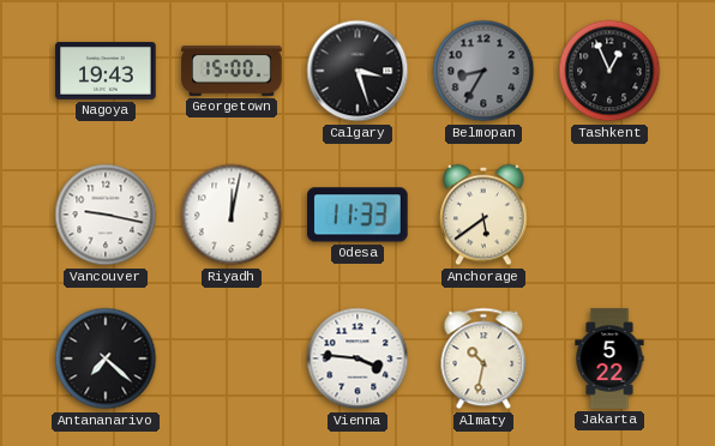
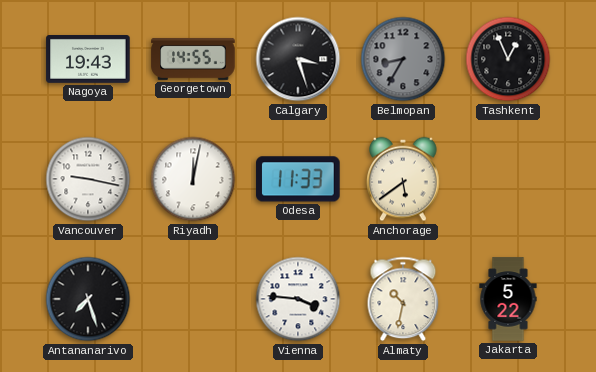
Georgetown: 15:00 -> 14:55
Antananarivo: 7:22 -> 7:27
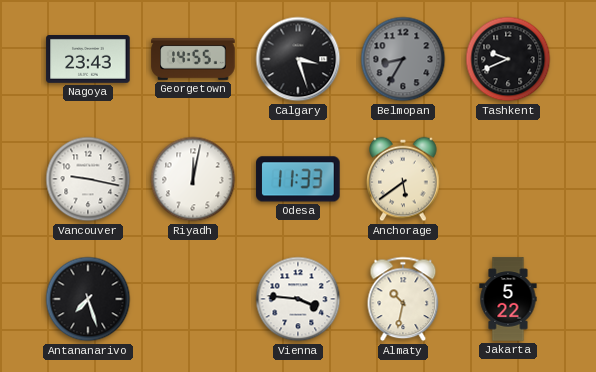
Nagoya: 19:43 -> 23:43
Tashkent: 12:56 -> 9:41
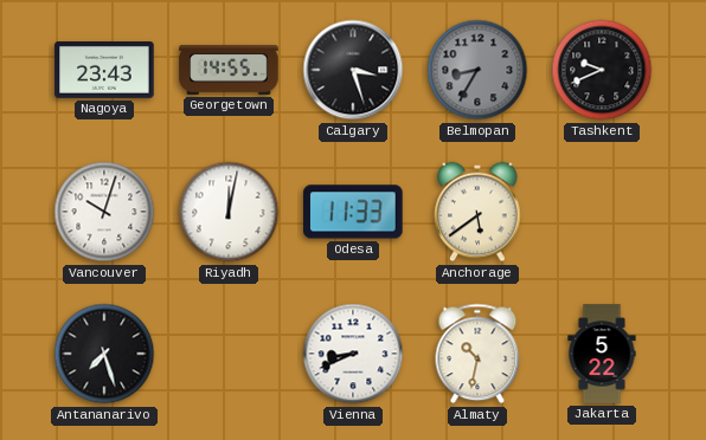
Vancouver: 9:17 -> 10:03
Vienna: 3:46 -> 8:41
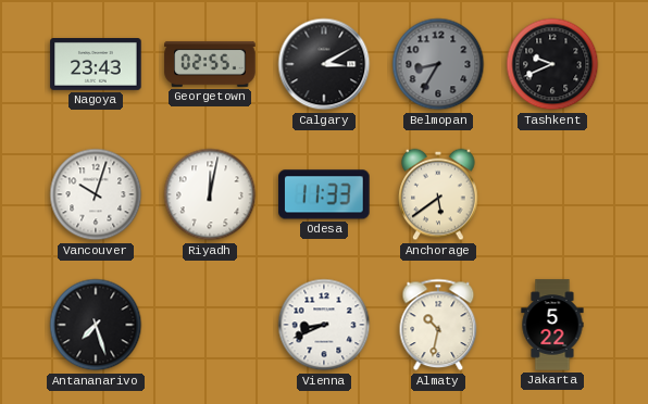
Georgetown: 14:55 -> 02:55
Calgary: 3:27 -> 3:10
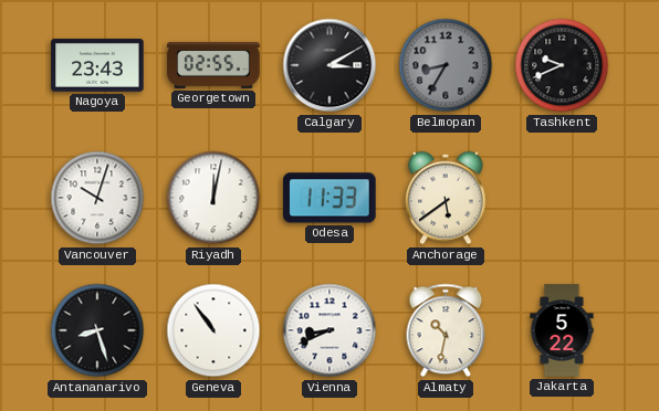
Antananarivo: 7:27 -> 8:27
Geneva: none -> 10:54
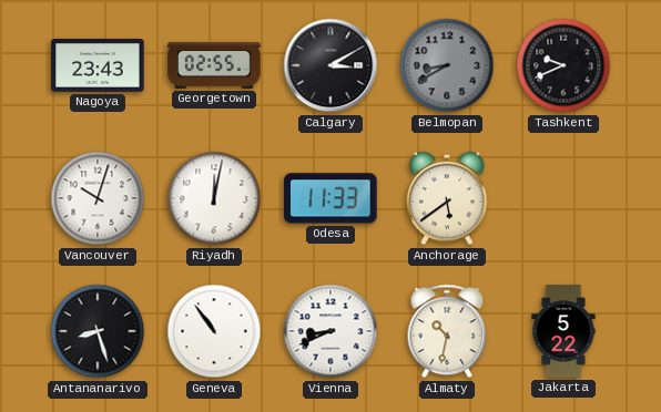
Belmopan: 8:35 -> 8:40
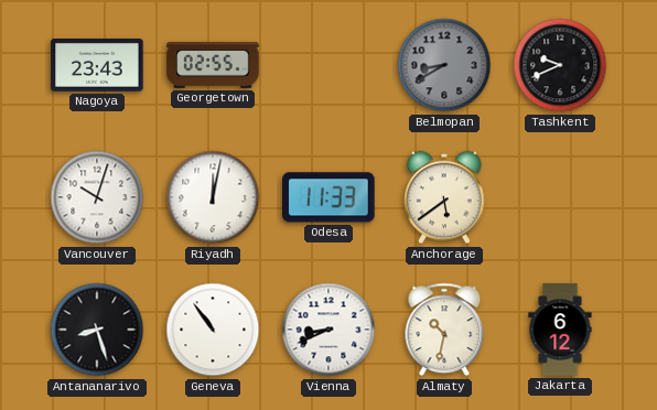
Calgary: 3:10 -> none
Jakarta: 5:22 -> 6:12
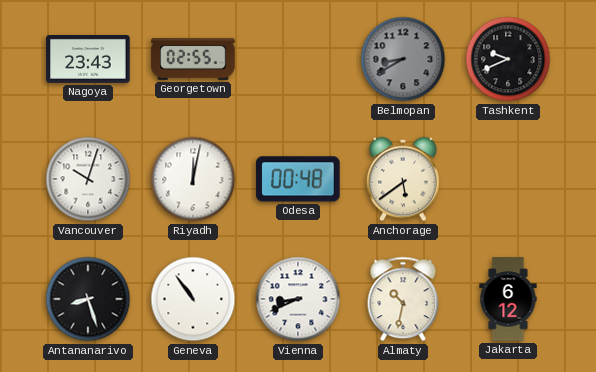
Odesa: 11:33 -> 00:48
